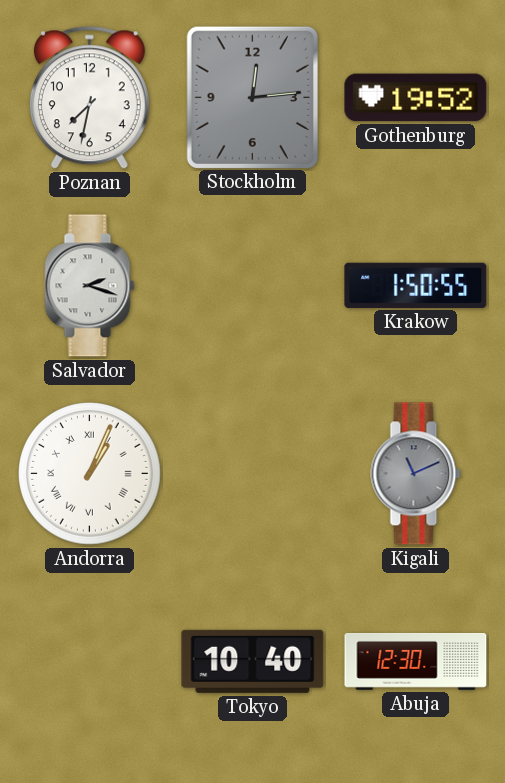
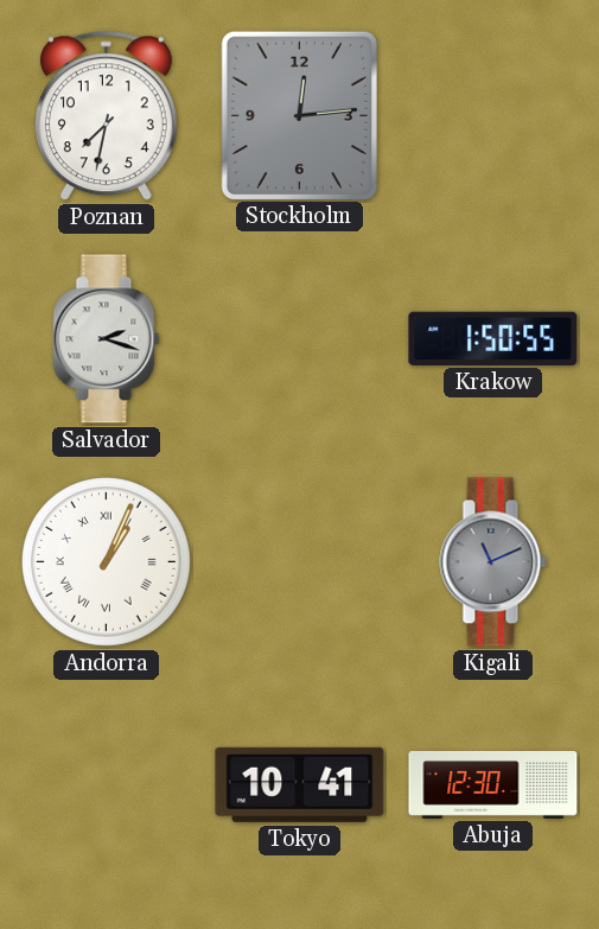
Gothenburg: 19:52 -> none
Tokyo: 10:40 -> 10:41
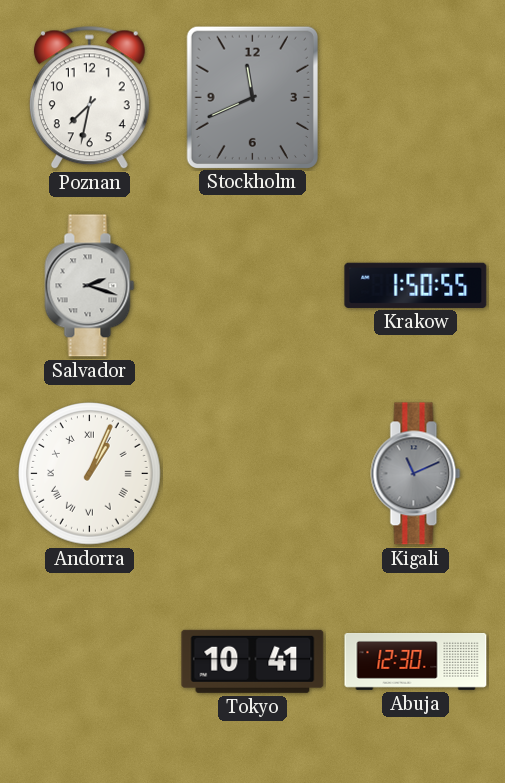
Stockholm: 12:14 -> 11:41
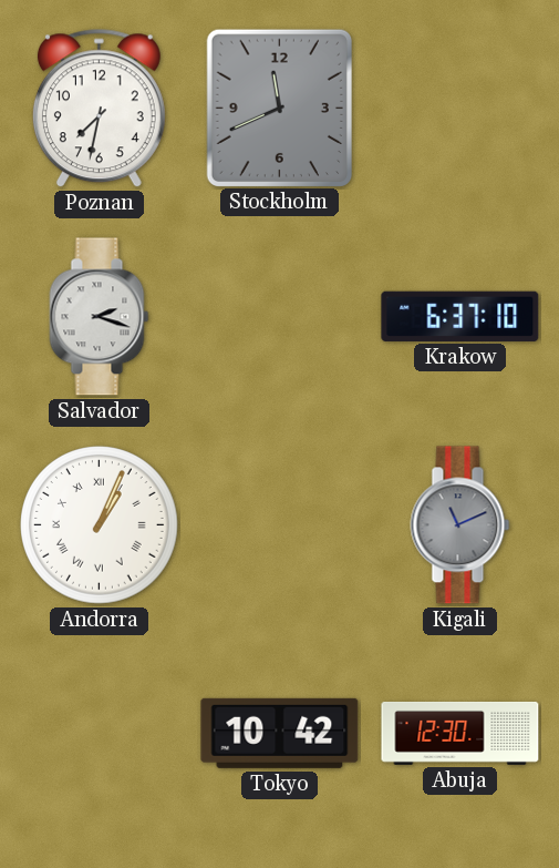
Krakow: 1:50 -> 6:37
Tokyo: 10:41 -> 10:42
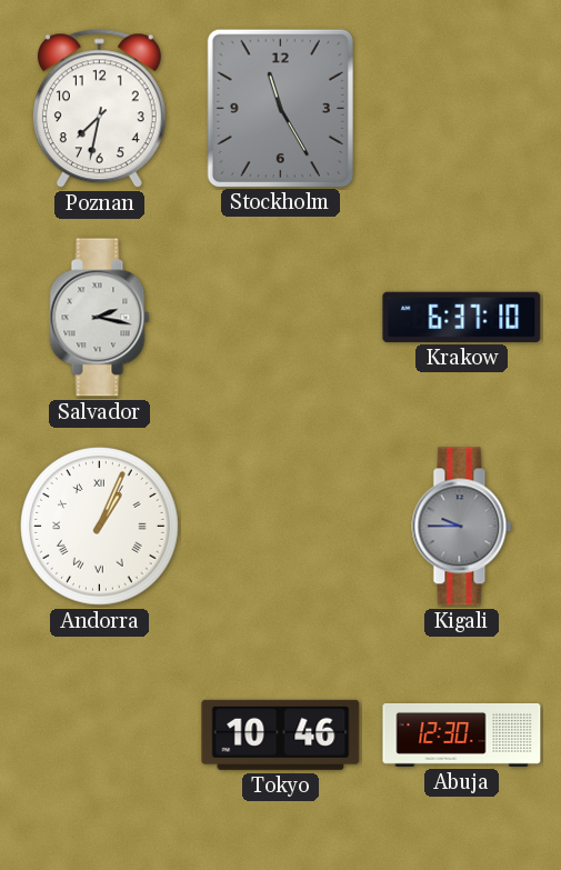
Stockholm: 11:41 -> 11:25
Salvador: 2:18 -> 2:17
Kigali: 11:11 -> 9:45
Tokyo: 10:42 -> 10:46
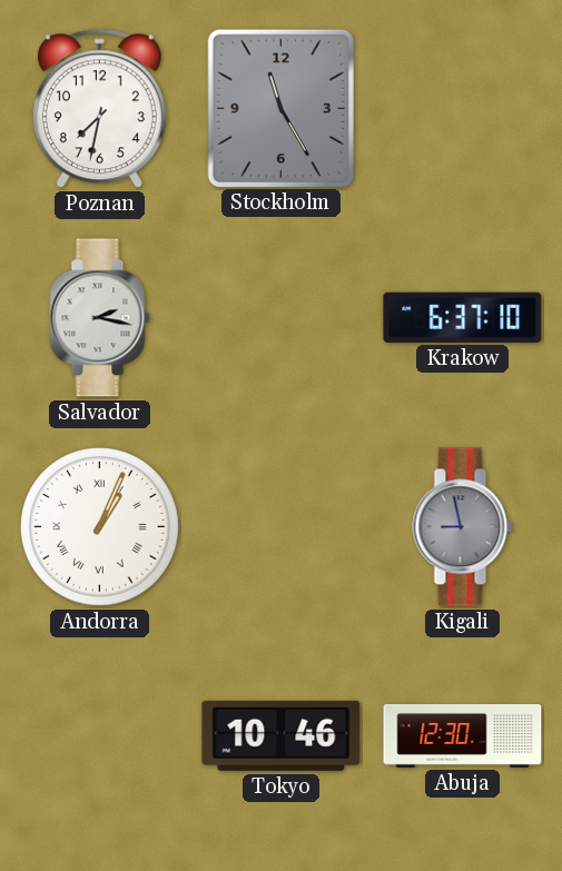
Kigali: 9:45 -> 8:58
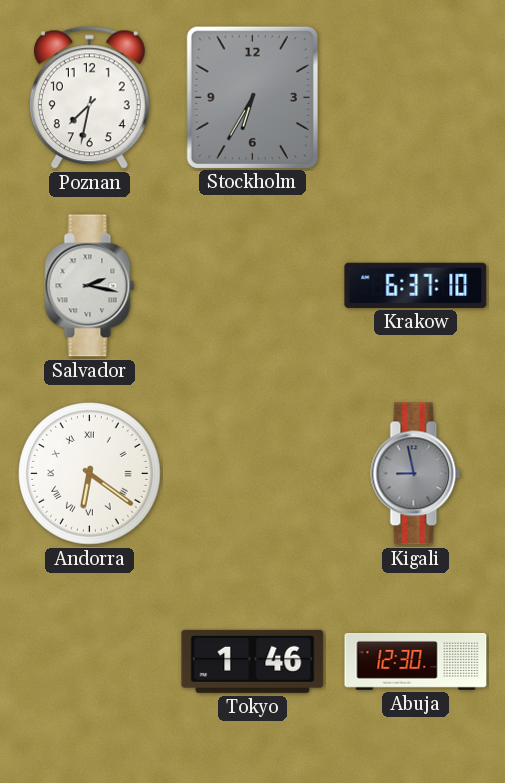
Stockholm: 11:25 -> 6:35
Andorra: 1:04 -> 6:21
Tokyo: 10:46 -> 1:46
